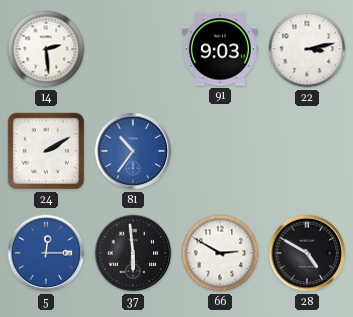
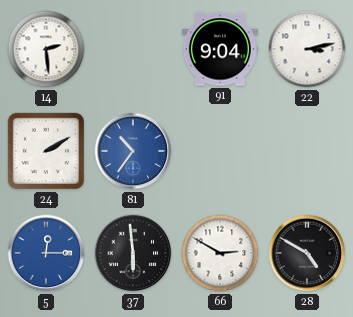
91: 9:03 -> 9:04
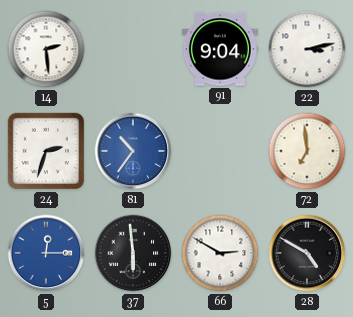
24: 2:10 -> 2:33
72: none -> 6:59
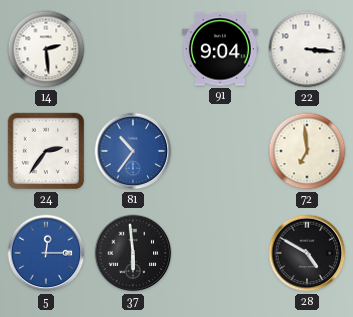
22: 3:13 -> 3:16
24: 2:33 -> 2:36
66: 2:50 -> none
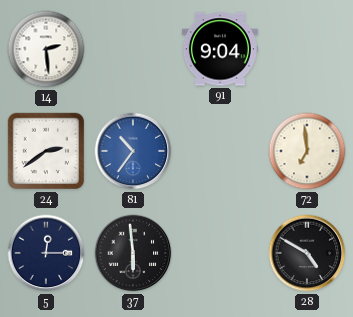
22: 3:16 -> none
24: 2:36 -> 2:39
5 dial: blue -> navy
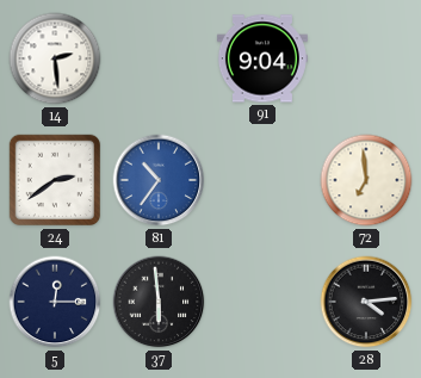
28: 4:50 -> 4:14
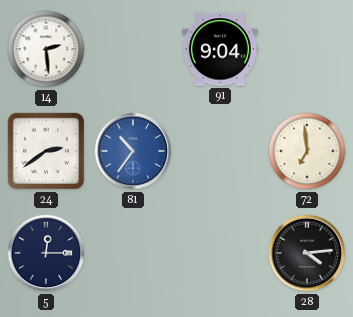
37: 5:59 -> none
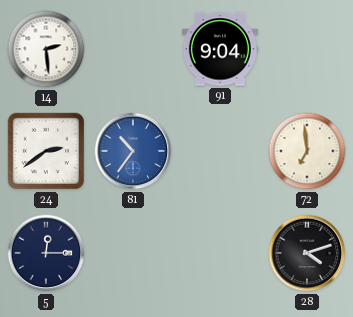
28: 4:14 -> 4:12
